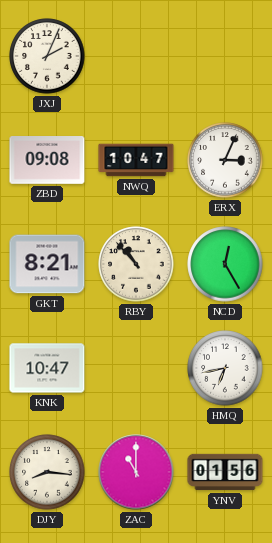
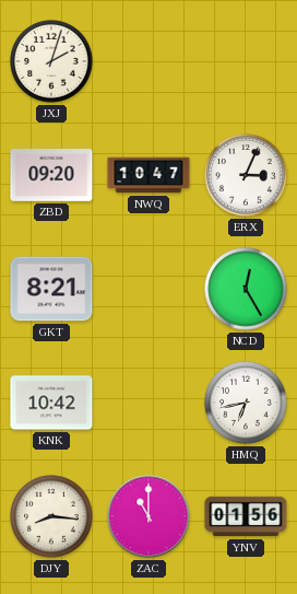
JXJ: 2:04 -> 2:03
ZBD: 09:08 -> 09:20
RBY: 10:53 -> none
KNK: 10:47 -> 10:42
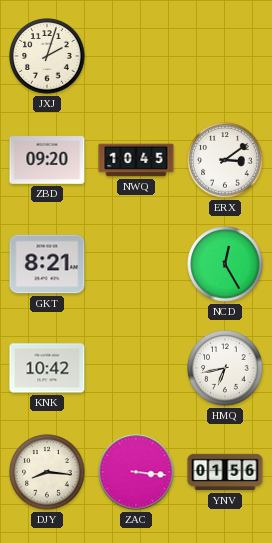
NWQ: 10:47 -> 10:45
ERX: 3:04 -> 3:09
ZAC: 11:00 -> 3:16
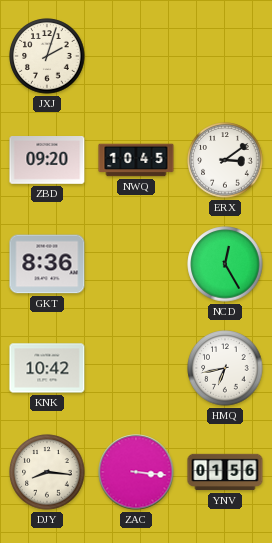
GKT: 8:21 -> 8:36
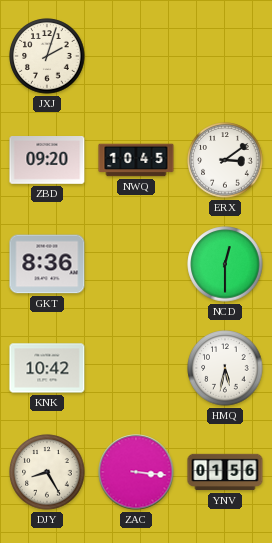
NCD: 12:25 -> 12:30
HMQ: 6:43 -> 5:32
DJY: 8:16 -> 8:25
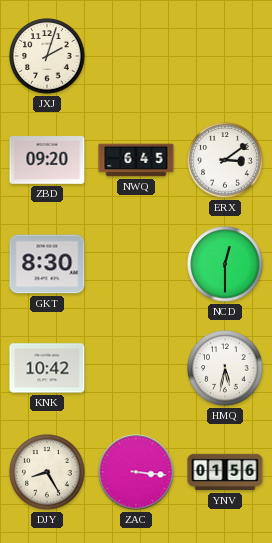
NWQ: 10:45 -> 6:45
GKT: 8:36 -> 8:30
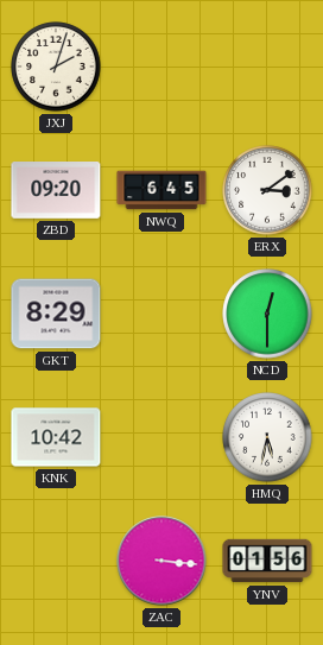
GKT: 8:30 -> 8:29
DJY: 8:25 -> none
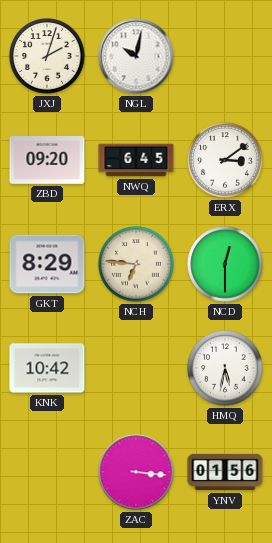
NGL: none -> 10:02
NCH: none -> 6:46
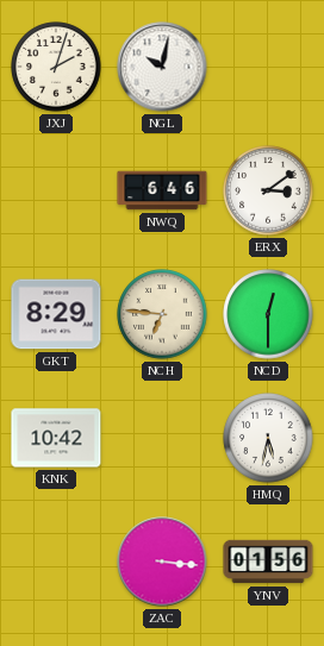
ZBD: 09:20 -> none
NWQ: 6:45 -> 6:46
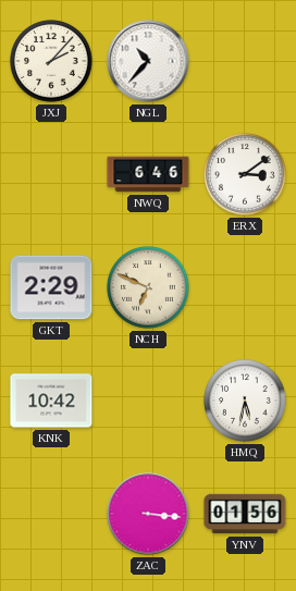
JXJ: 2:03 -> 2:07
NGL: 10:02 -> 10:37
GKT: 8:29 -> 2:29
NCH: 6:46 -> 6:49
NCD: 12:30 -> none
